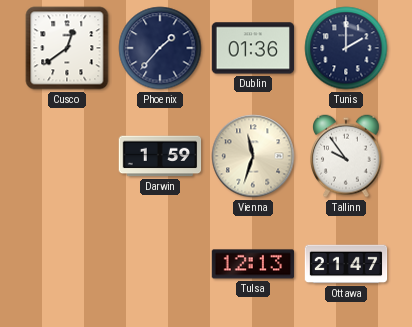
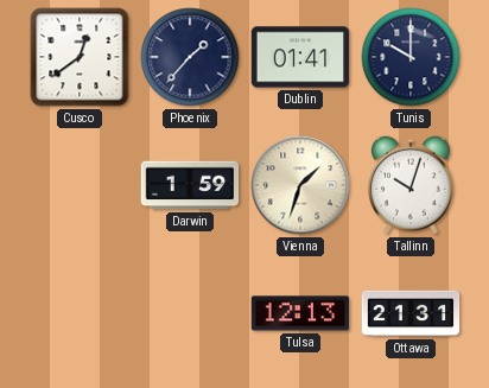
Dublin: 01:36 -> 01:41
Tunis: 2:00 -> 10:00
Vienna: 11:33 -> 1:33
Tallinn: 9:54 -> 10:03
Ottawa: 21:47 -> 21:31
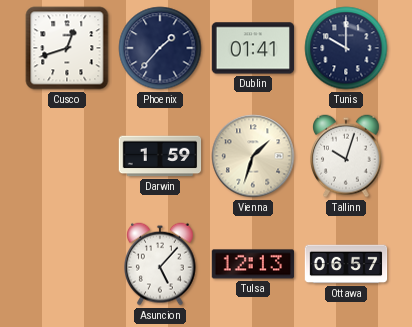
Cusco: 12:39 -> 12:42
Asuncion: none -> 5:07
Ottawa: 21:31 -> 06:57
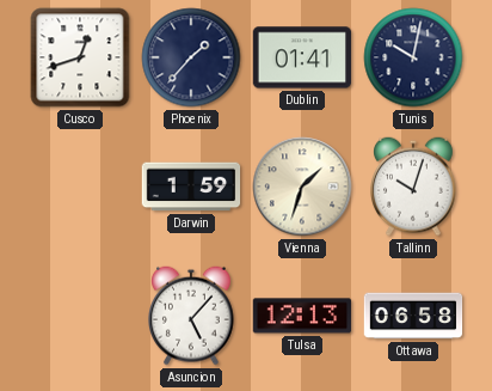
Tunis: 10:00 -> 10:02
Ottawa: 06:57 -> 06:58
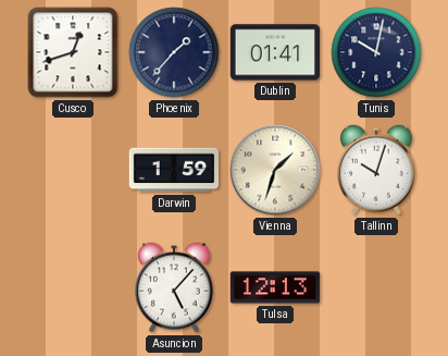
Ottawa: 06:58 -> none
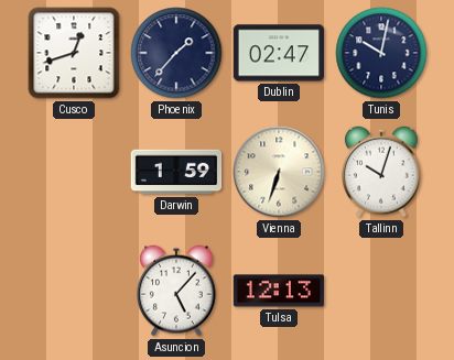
Dublin: 01:41 -> 02:47
Vienna: 1:33 -> 6:33
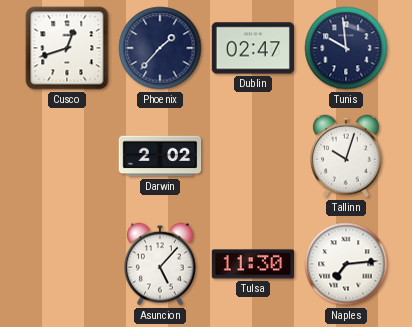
Tunis: 10:02 -> 9:59
Darwin: 1:59 -> 2:02
Vienna: 6:33 -> none
Tulsa: 12:13 -> 11:30
Naples: none -> 7:14
